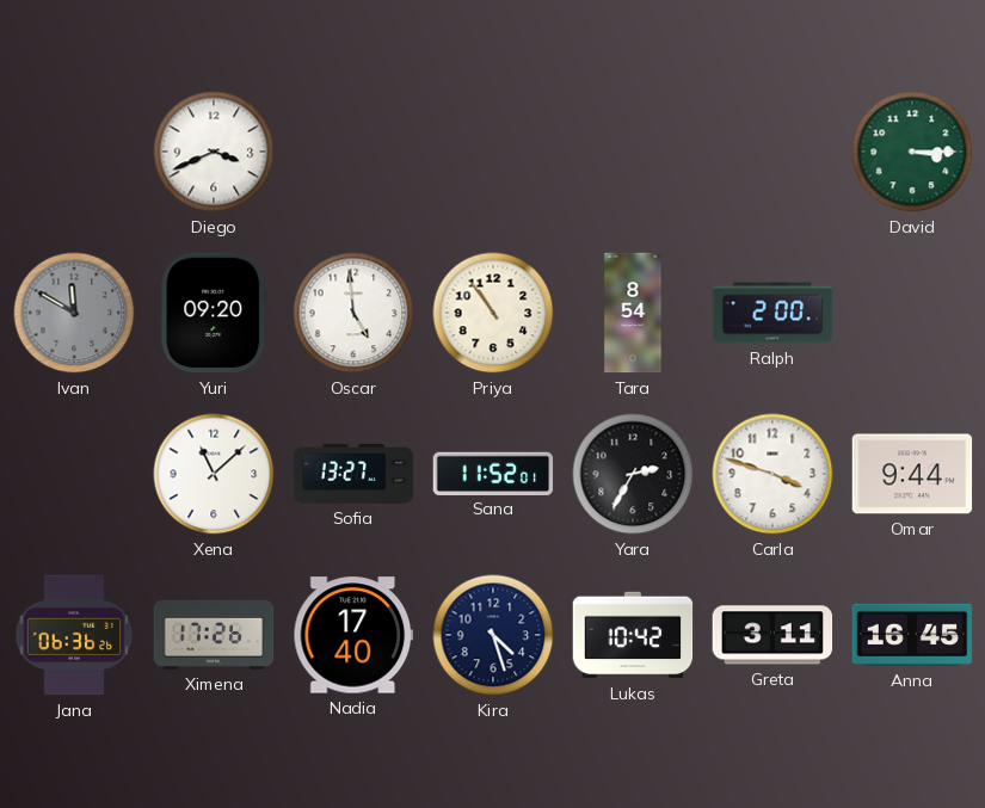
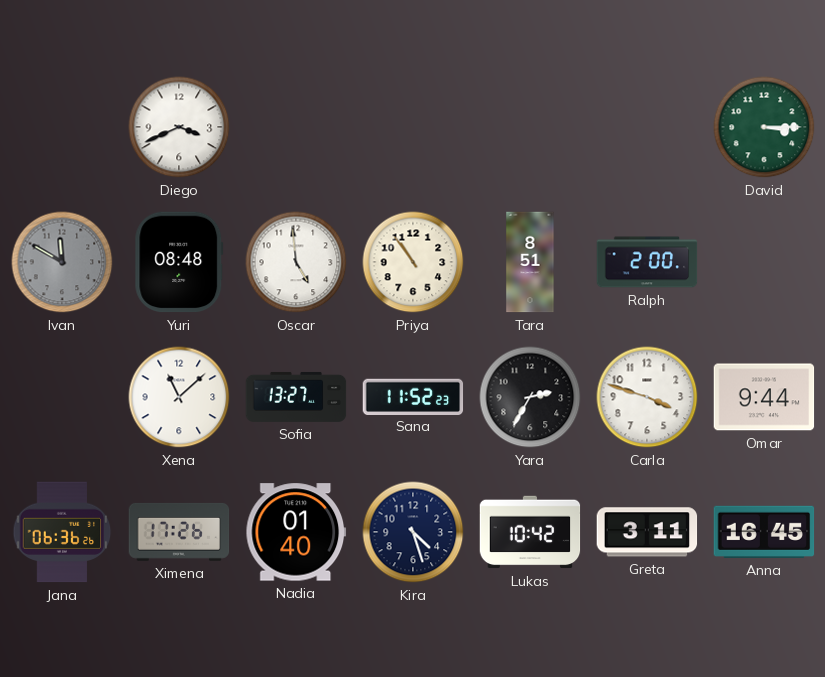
Yuri: 09:20 -> 08:48
Tara: 8:54 -> 8:51
Sana: 11:52:01 -> 11:52:23
Nadia: 17:40 -> 01:40
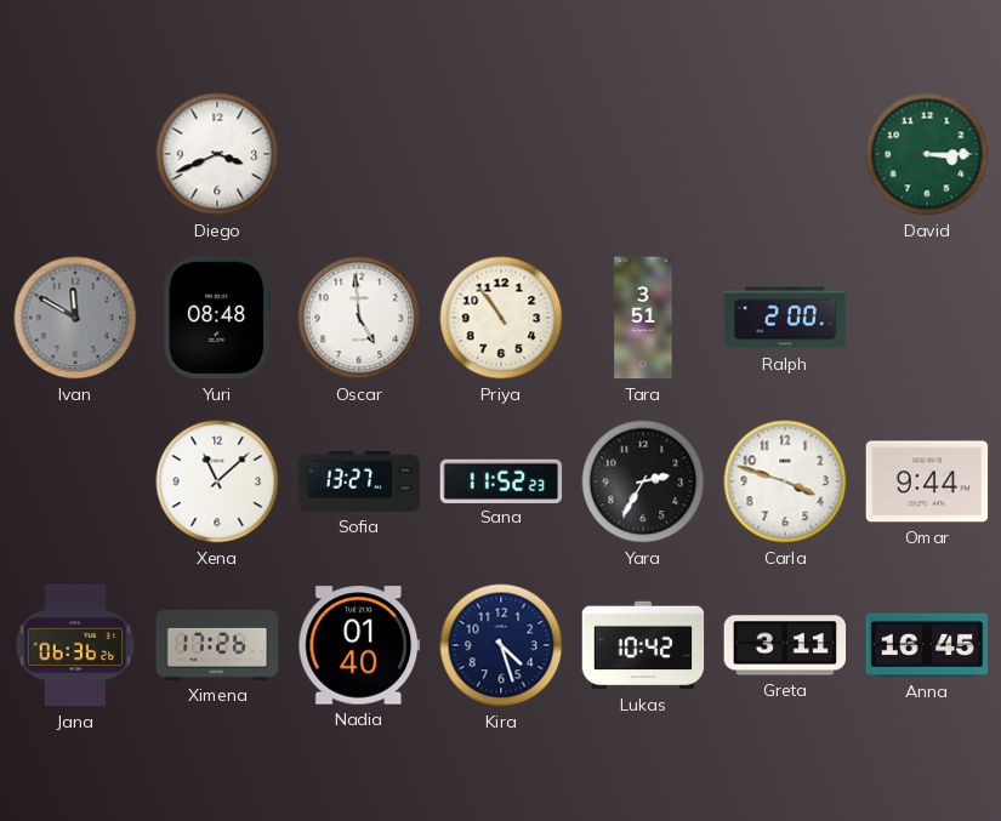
Tara: 8:51 -> 3:51
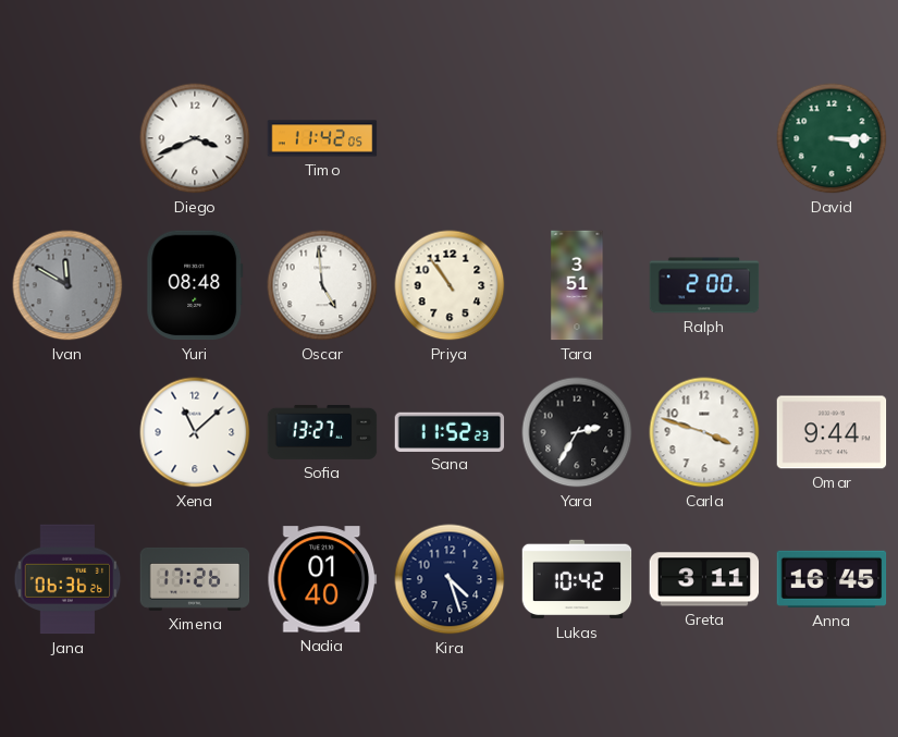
Timo: none -> 11:42
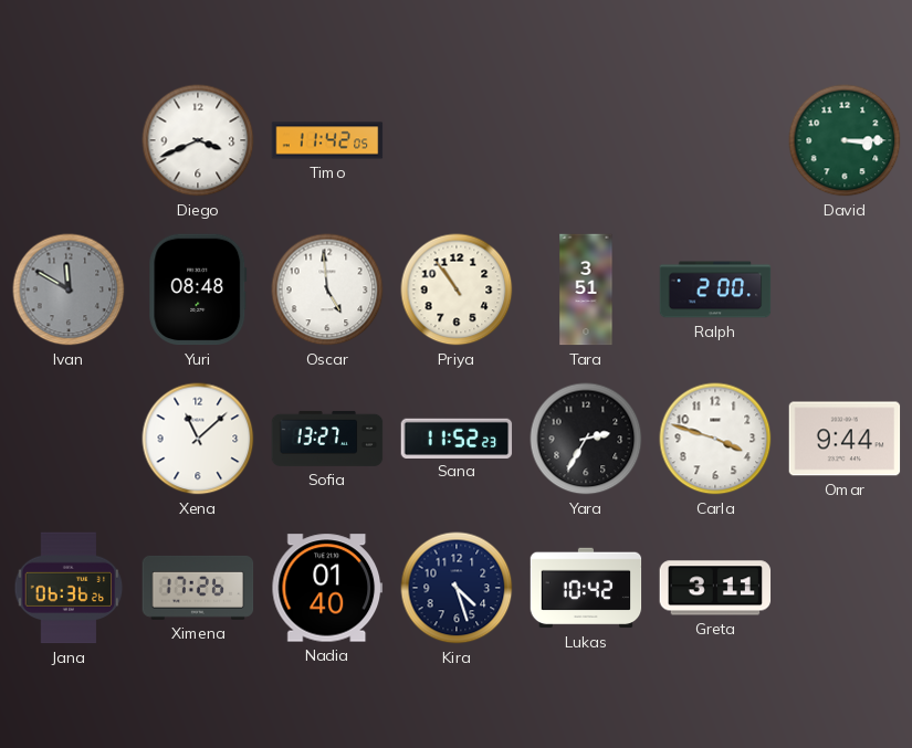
Anna: 16:45 -> none
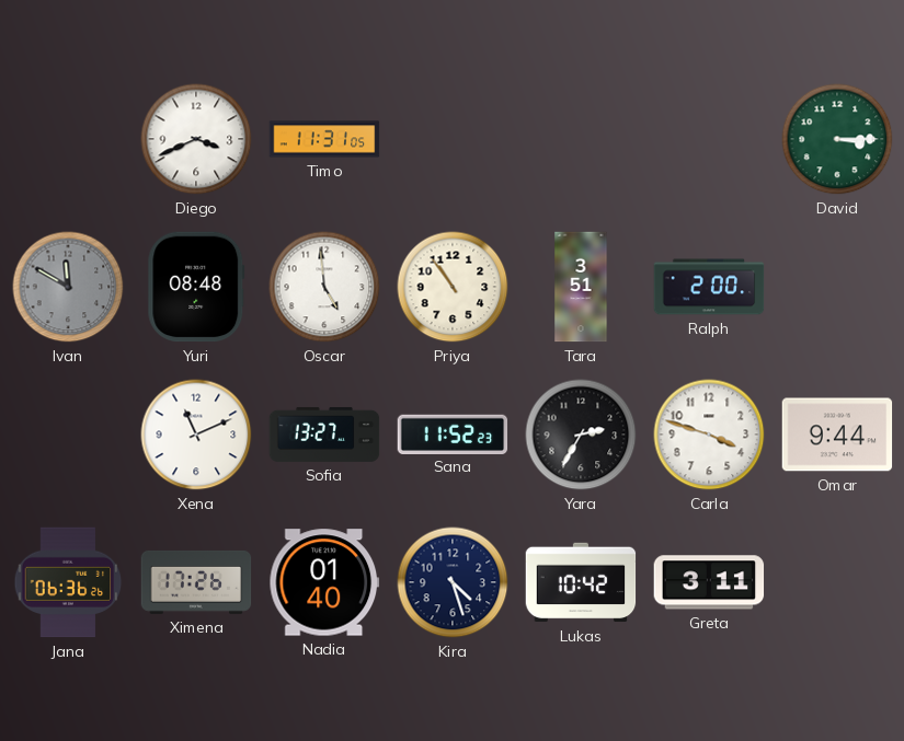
Timo: 11:42 -> 11:31
Xena: 11:08 -> 11:11
